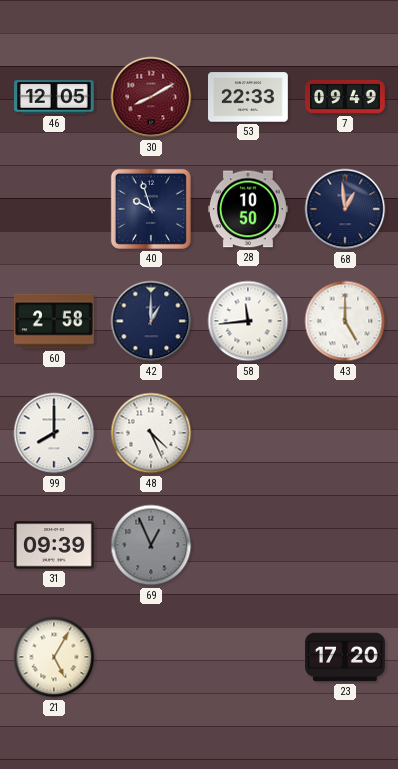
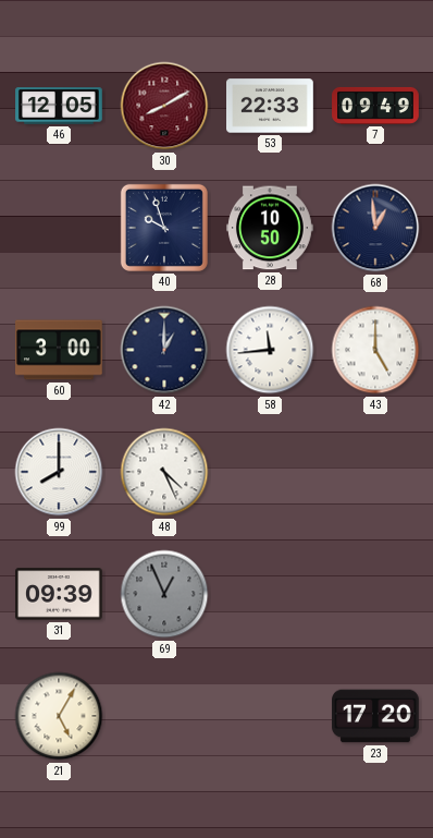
60: 2:58 -> 3:00
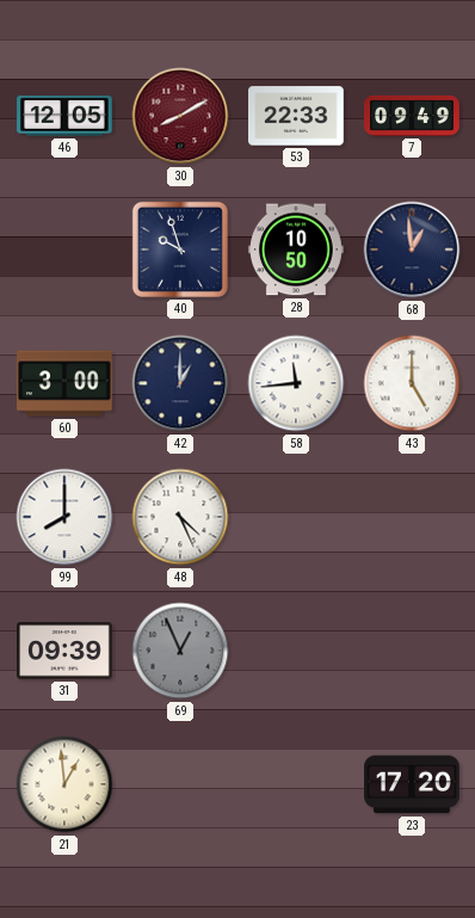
21: 5:05 -> 12:59
